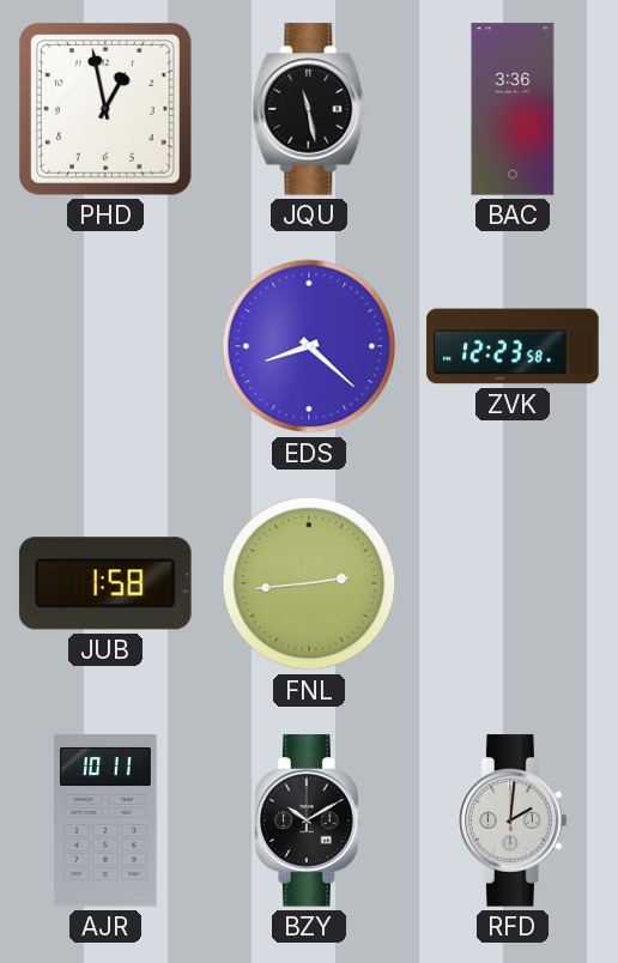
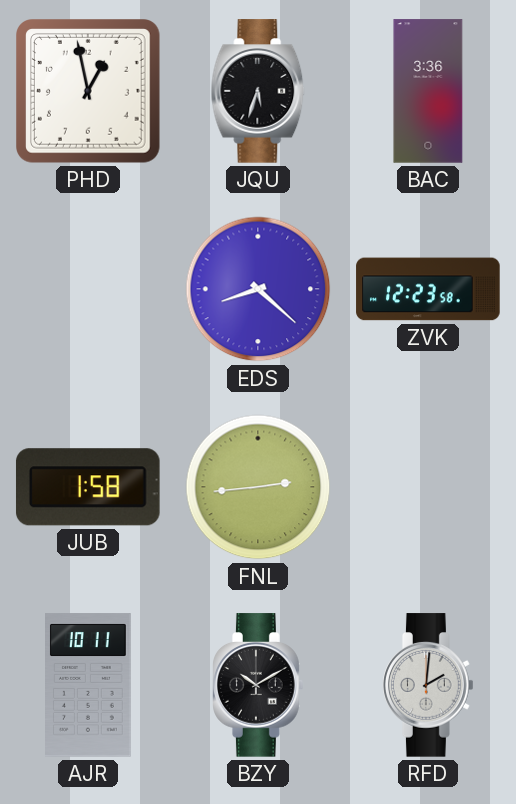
JQU: 11:28 -> 5:33
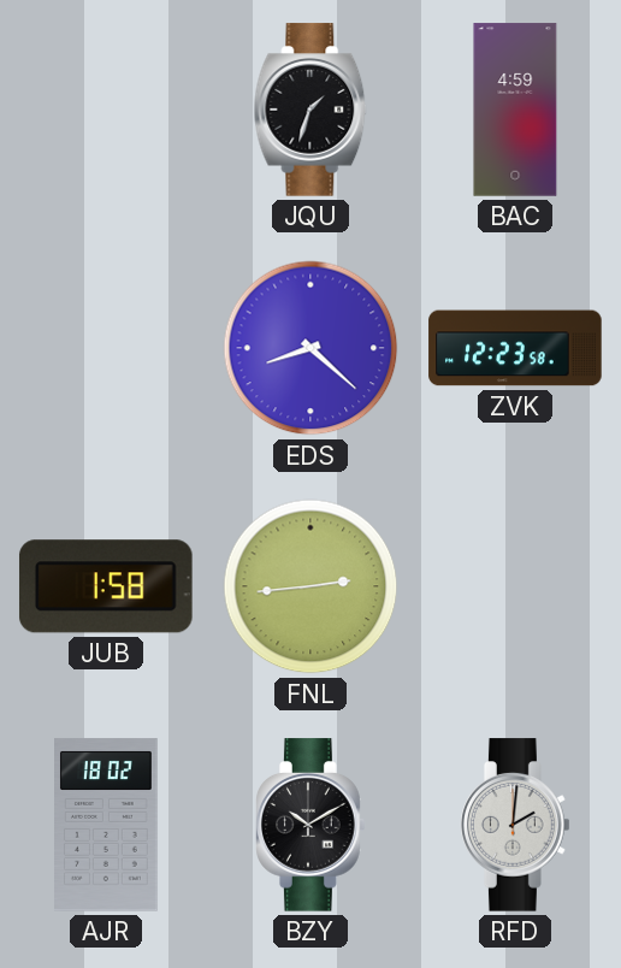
PHD: 12:58 -> none
JQU: 5:33 -> 1:33
BAC: 3:36 -> 4:59
AJR: 10:11 -> 18:02
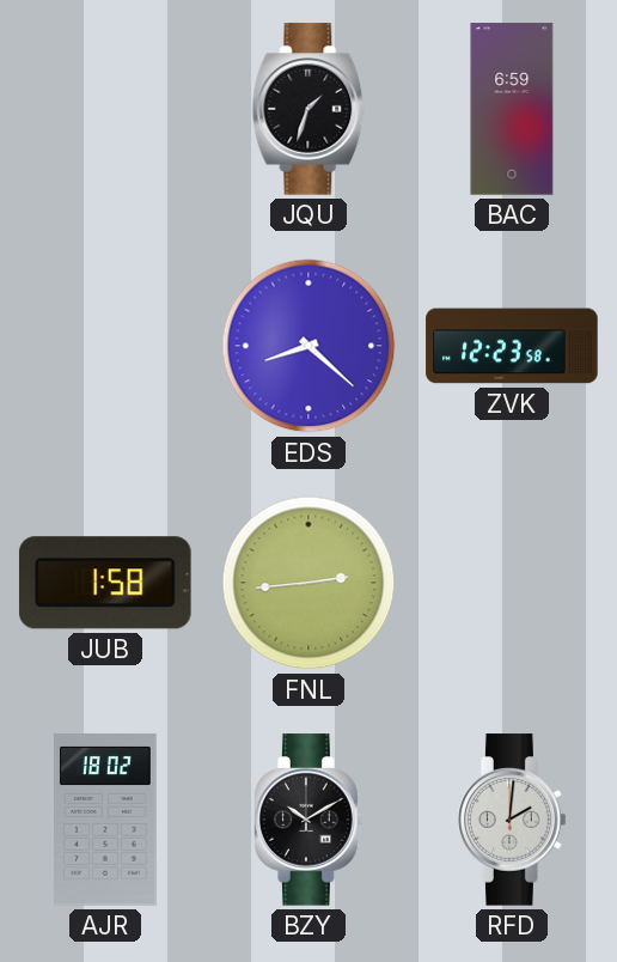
BAC: 4:59 -> 6:59
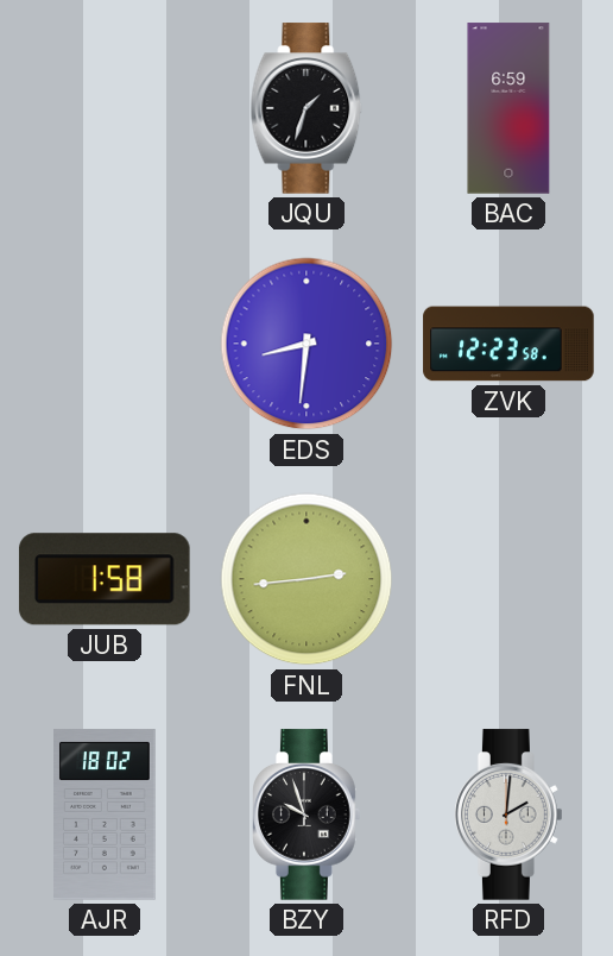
EDS: 8:22 -> 8:31
BZY: 10:10 -> 9:57
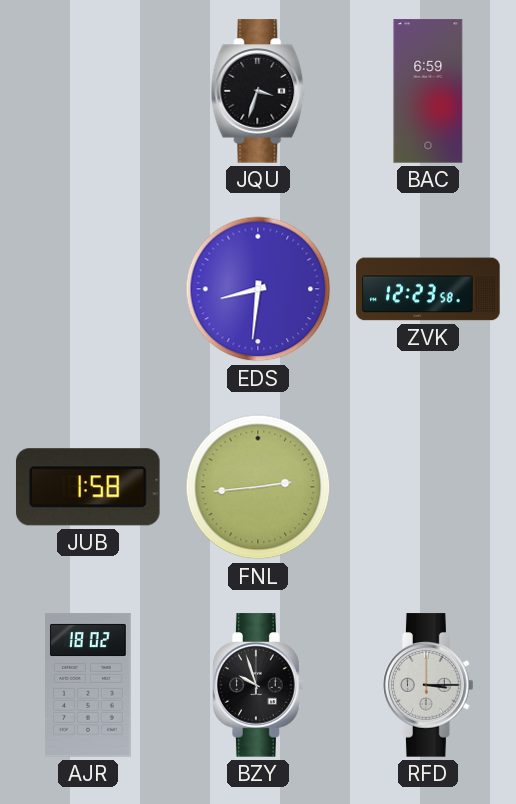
JQU: 1:33 -> 3:33
RFD: 2:01 -> 3:15
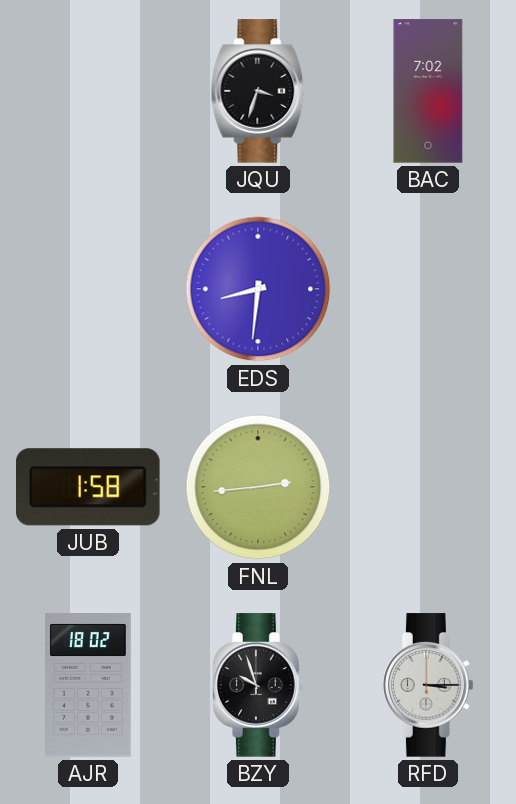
BAC: 6:59 -> 7:02
ZVK: 12:23 -> none
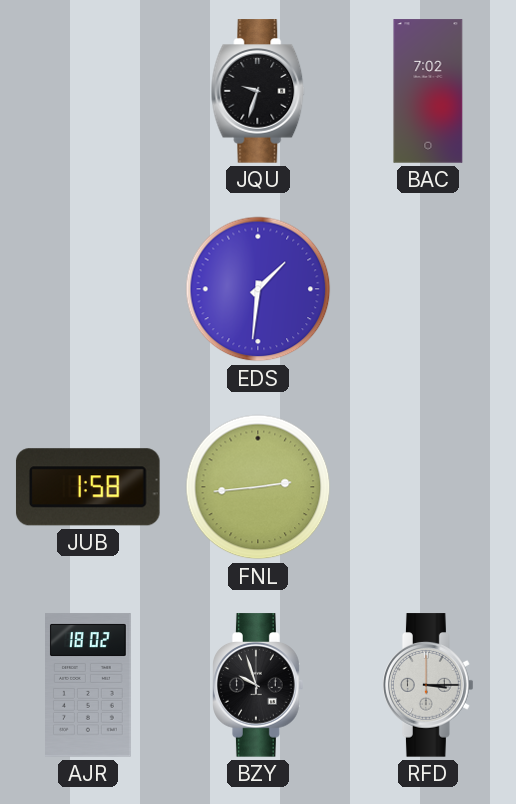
JQU: 3:33 -> 9:33
EDS: 8:31 -> 1:31
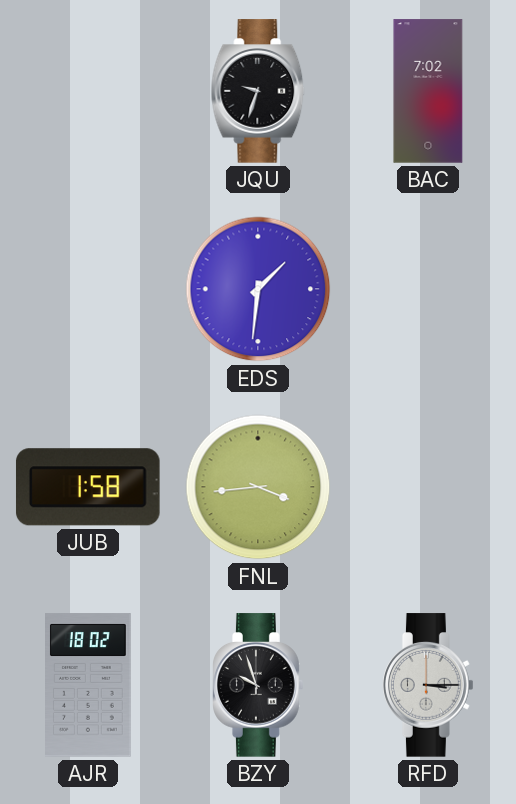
FNL: 2:44 -> 3:44
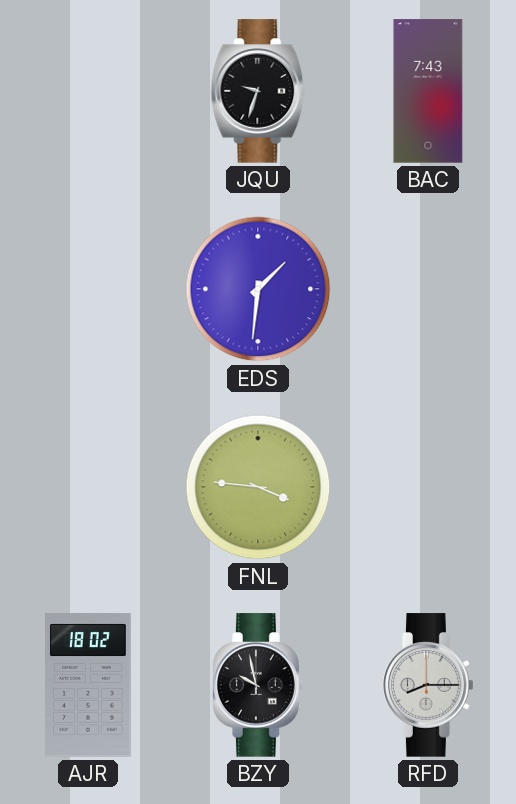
BAC: 7:02 -> 7:43
JUB: 1:58 -> none
FNL: 3:44 -> 3:46
BZY: 9:57 -> 9:58
RFD: 3:15 -> 8:15
